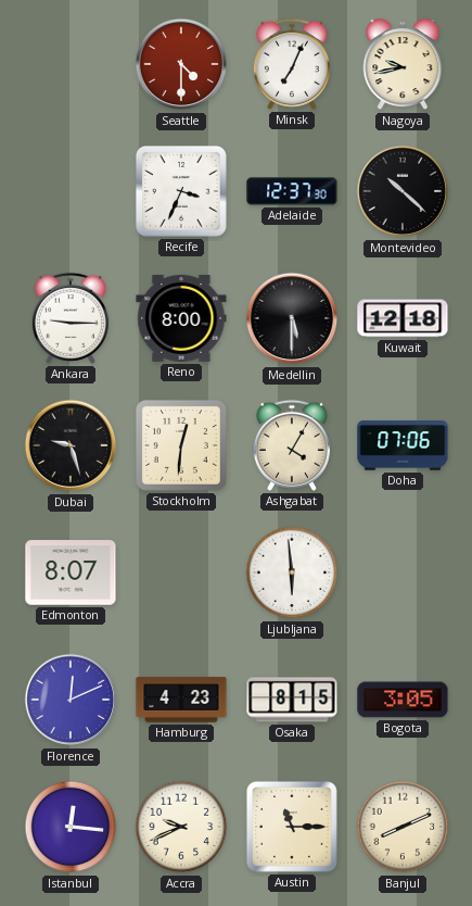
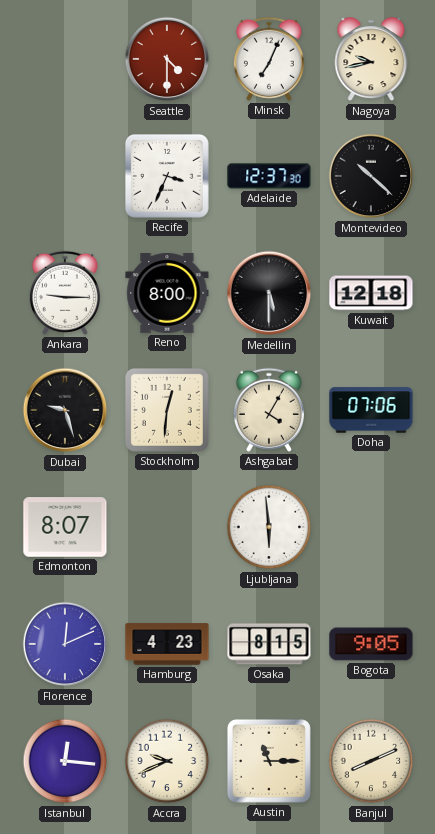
Bogota: 3:05 -> 9:05
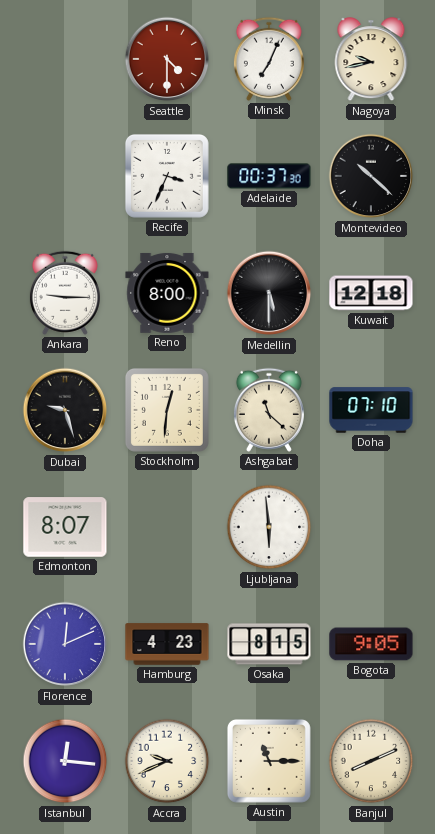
Adelaide: 12:37 -> 00:37
Ashgabat: 4:05 -> 11:22
Doha: 07:06 -> 07:10
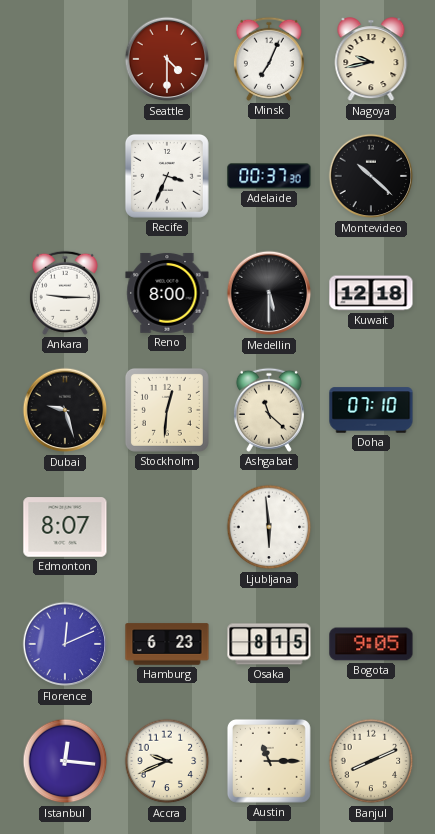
Hamburg: 4:23 -> 6:23
